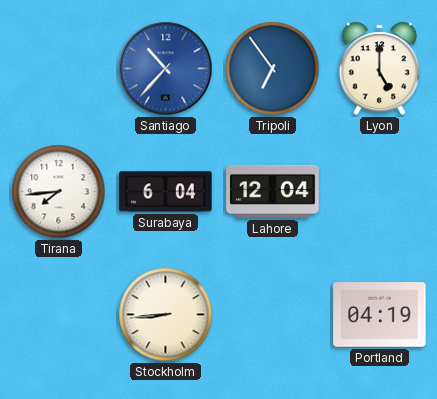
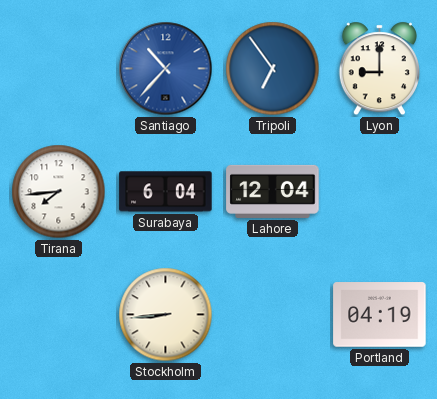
Lyon: 5:00 -> 9:00
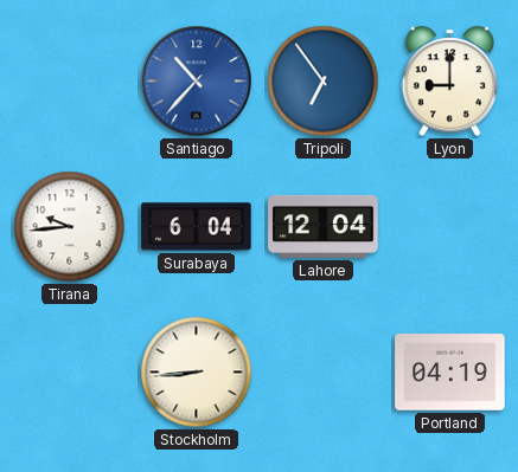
Tirana: 7:44 -> 9:44
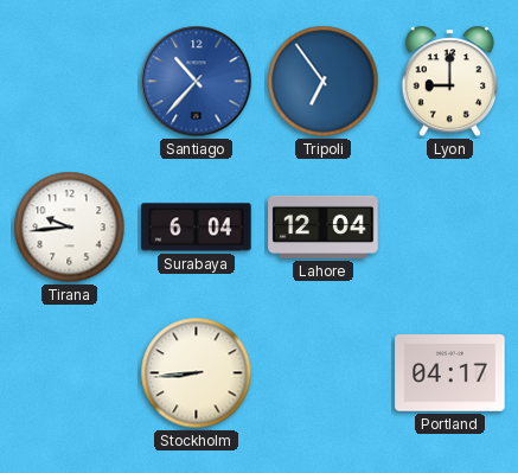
Portland: 04:19 -> 04:17
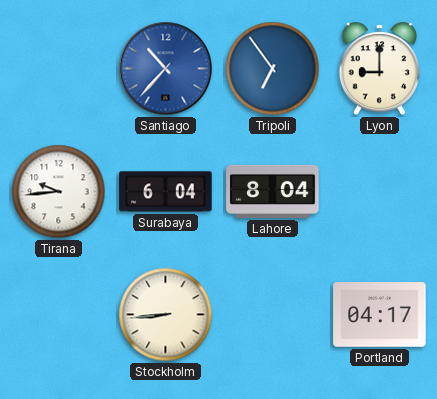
Lahore: 12:04 -> 8:04
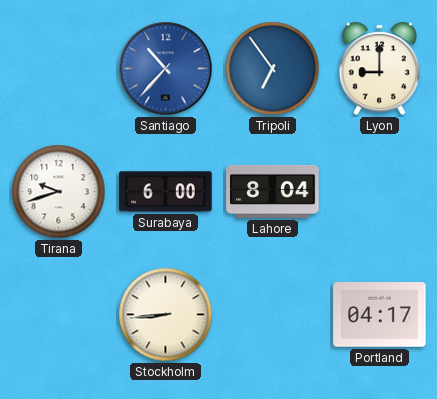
Tirana: 9:44 -> 9:42
Surabaya: 6:04 -> 6:00
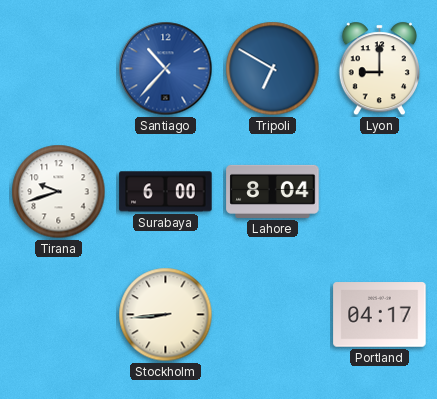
Tripoli: 6:54 -> 6:50
